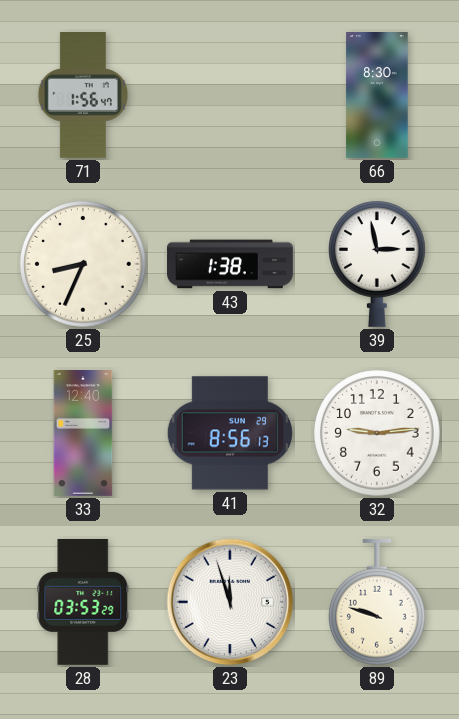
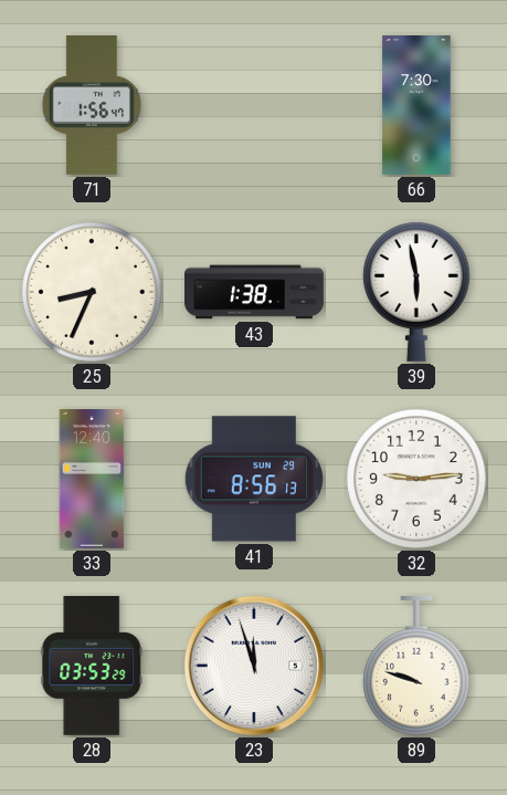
66: 8:30 -> 7:30
39: 2:58 -> 5:58
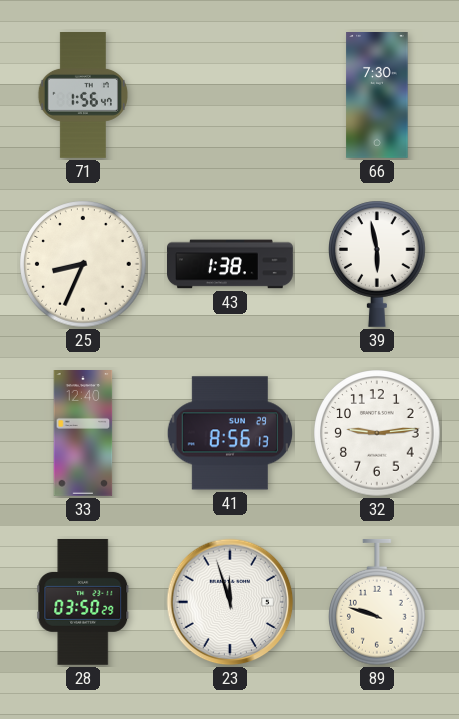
28: 03:53 -> 03:50
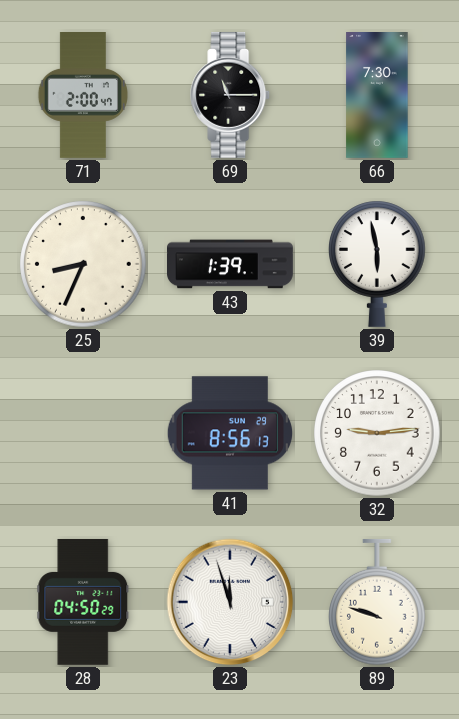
71: 1:56 -> 2:00
69: none -> 11:15
43: 1:38 -> 1:39
33: 12:40 -> none
28: 03:50 -> 04:50
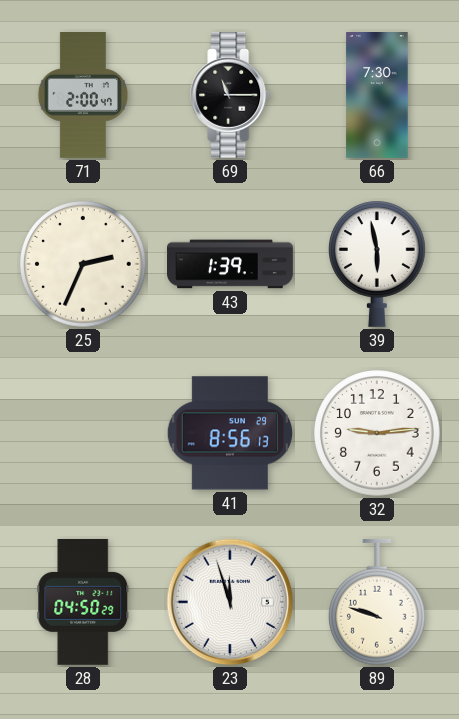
25: 8:34 -> 2:34
